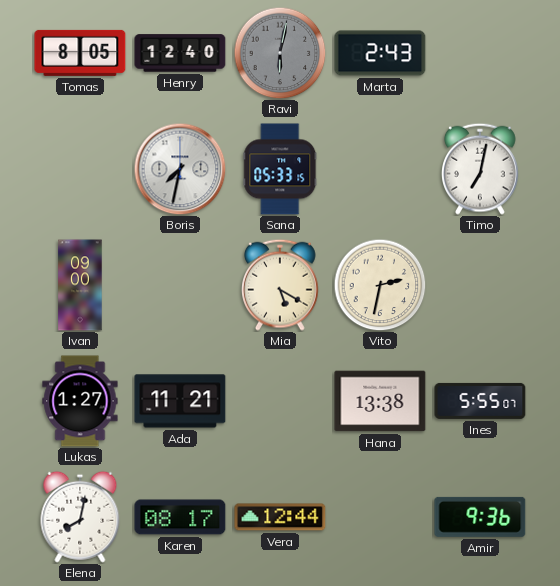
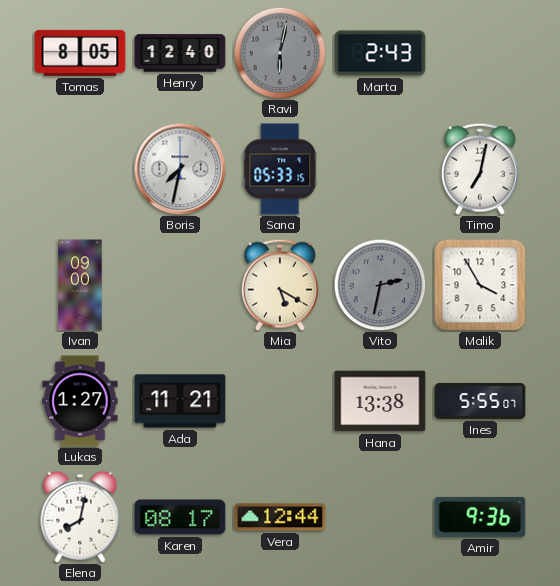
Vito dial: cream -> grey
Malik: none -> 3:55
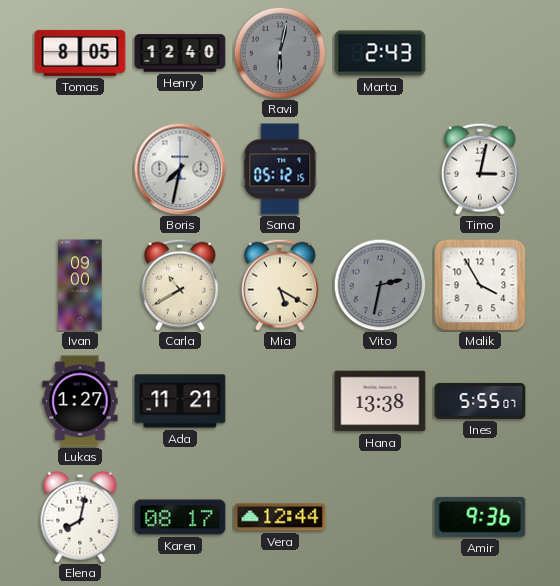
Sana: 05:33 -> 05:12
Timo: 7:02 -> 3:02
Carla: none -> 10:40
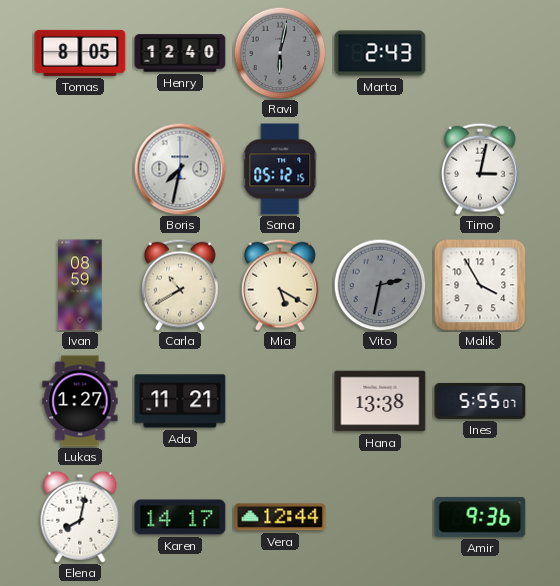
Ivan: 09:00 -> 08:59
Karen: 08:17 -> 14:17
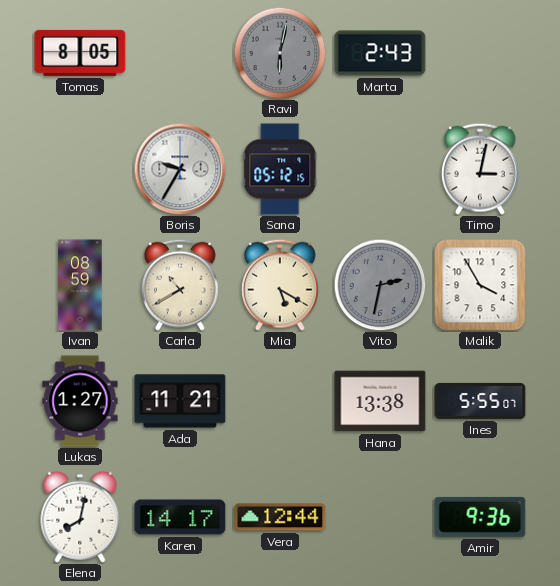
Henry: 12:40 -> none
Boris: 7:32 -> 9:35
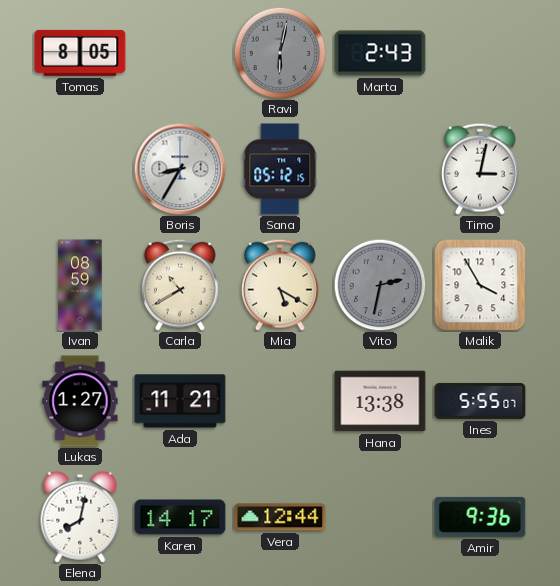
Boris: 9:35 -> 8:35
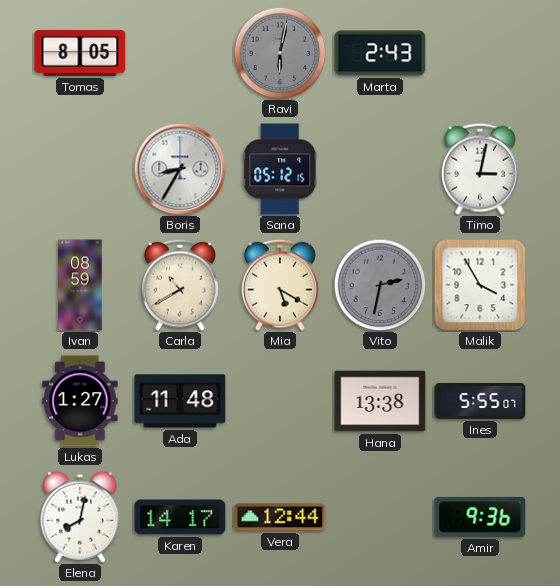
Ada: 11:21 -> 11:48
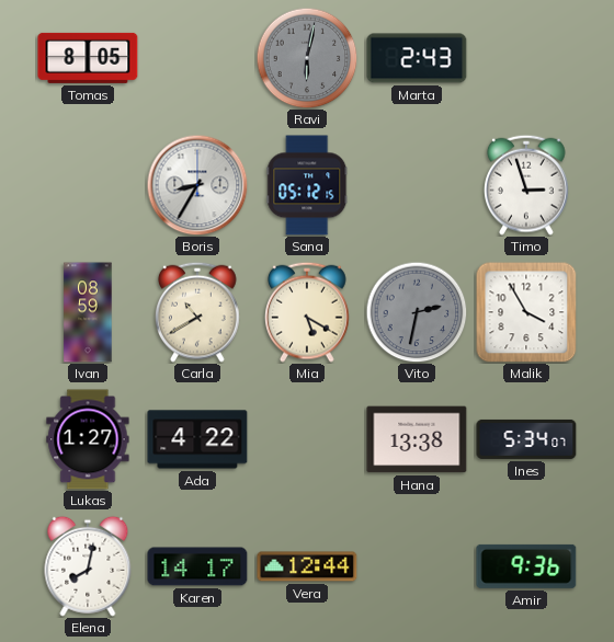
Timo: 3:02 -> 2:57
Ada: 11:48 -> 4:22
Ines: 5:55 -> 5:34
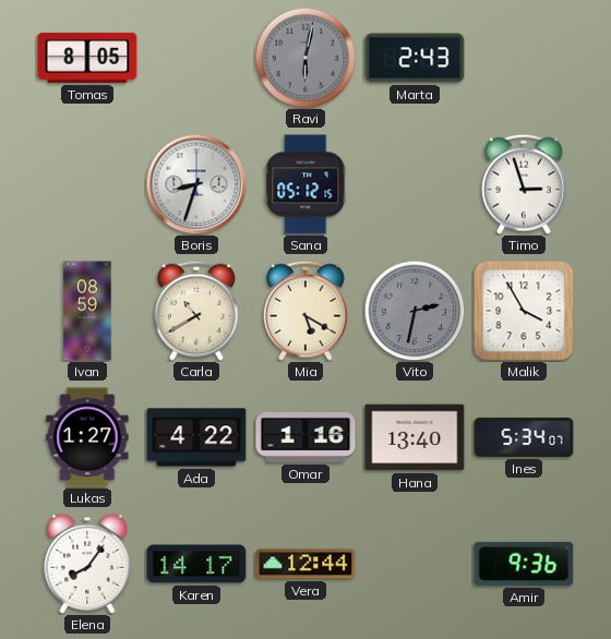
Boris: 8:35 -> 8:33
Omar: none -> 1:16
Hana: 13:38 -> 13:40
Elena: 8:02 -> 8:06
